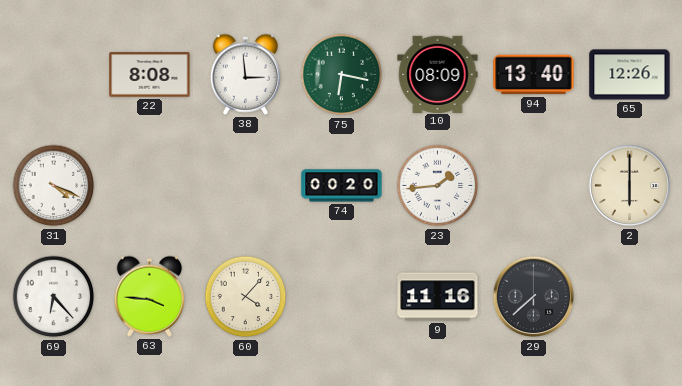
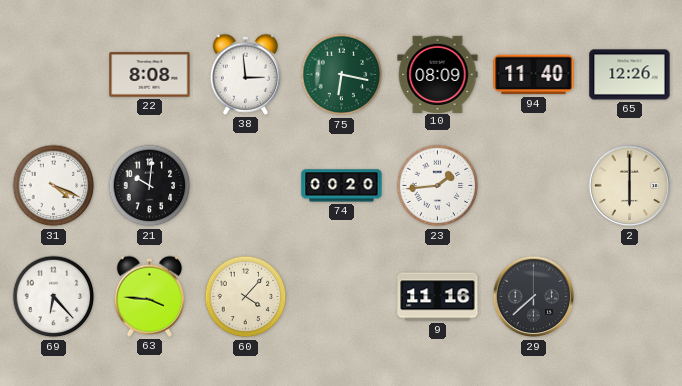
94: 13:40 -> 11:40
21: none -> 10:01
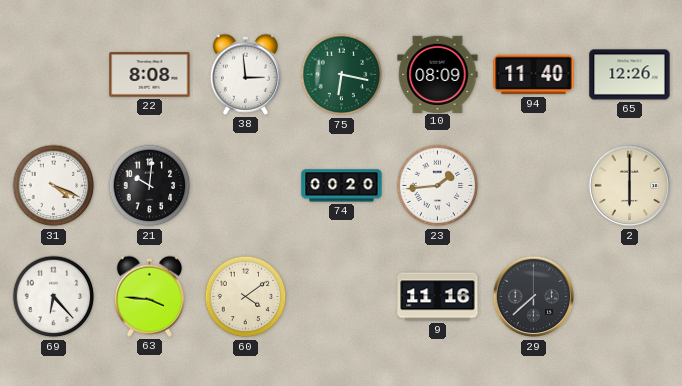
60: 4:07 -> 4:09
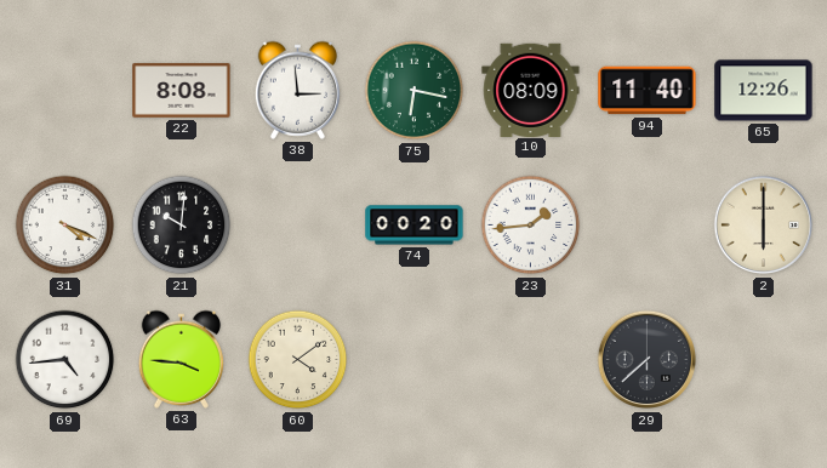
69: 6:23 -> 4:44
9: 11:16 -> none
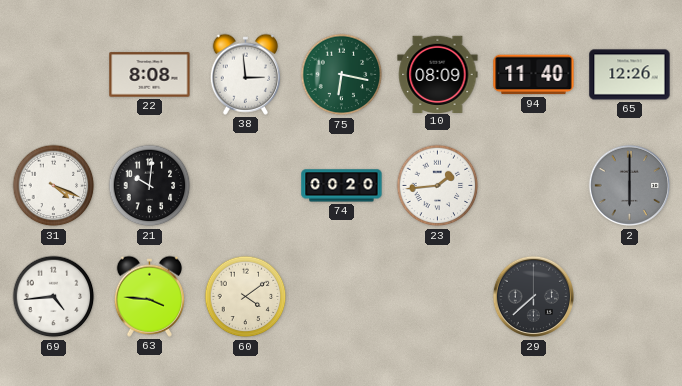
2 dial: cream -> grey
